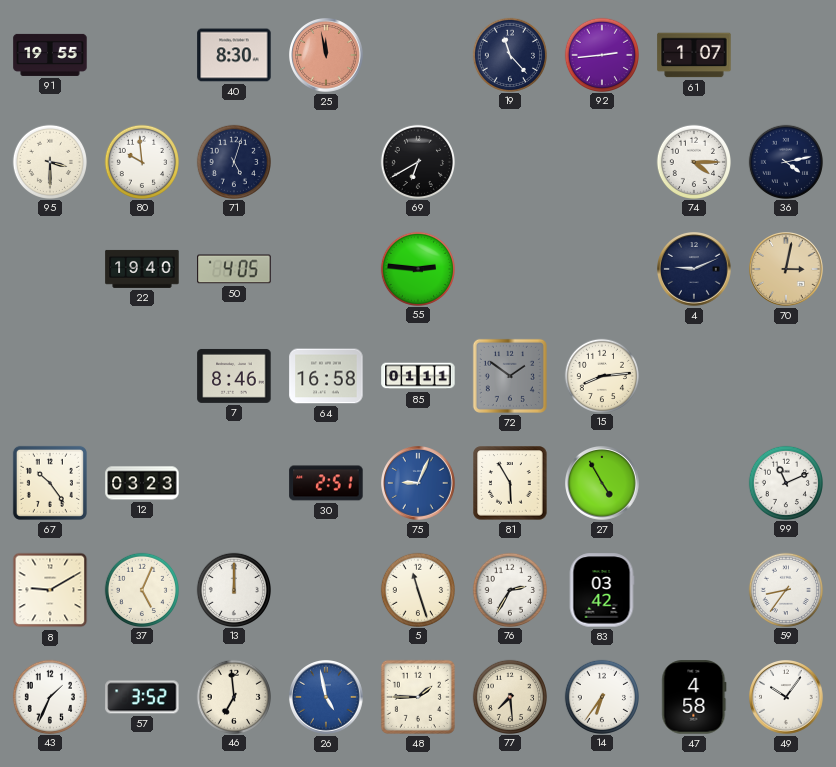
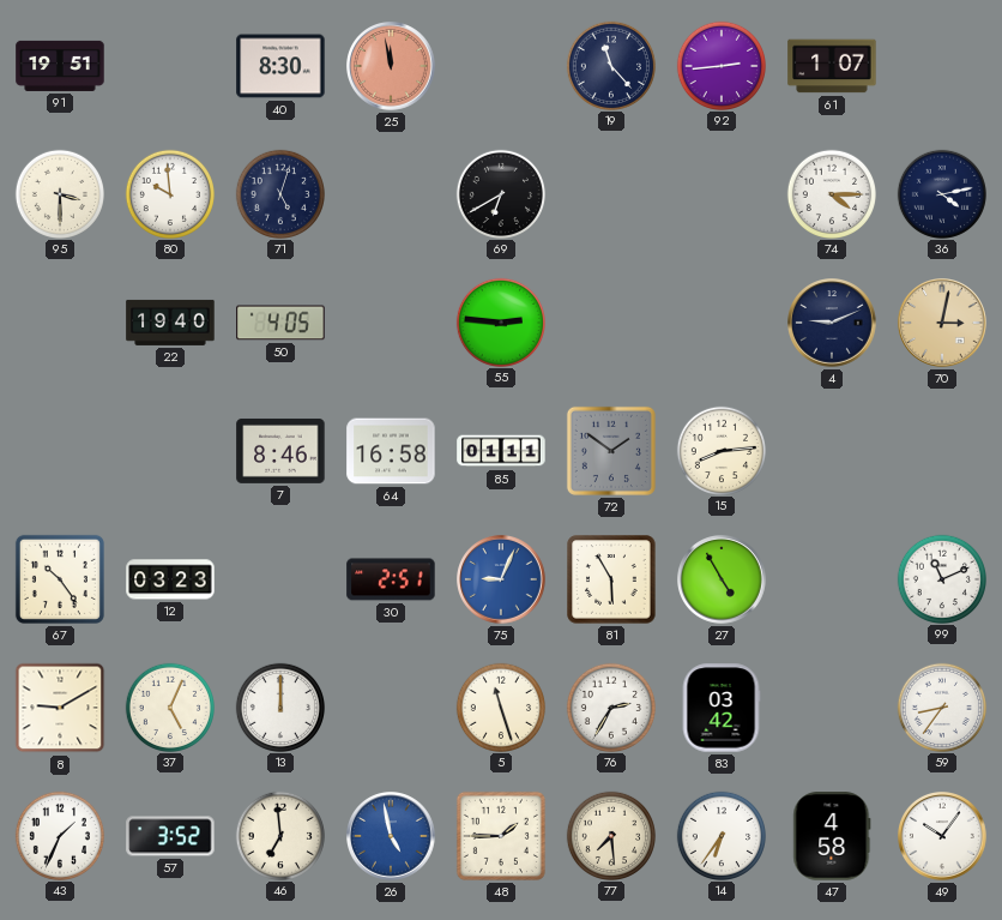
91: 19:55 -> 19:51
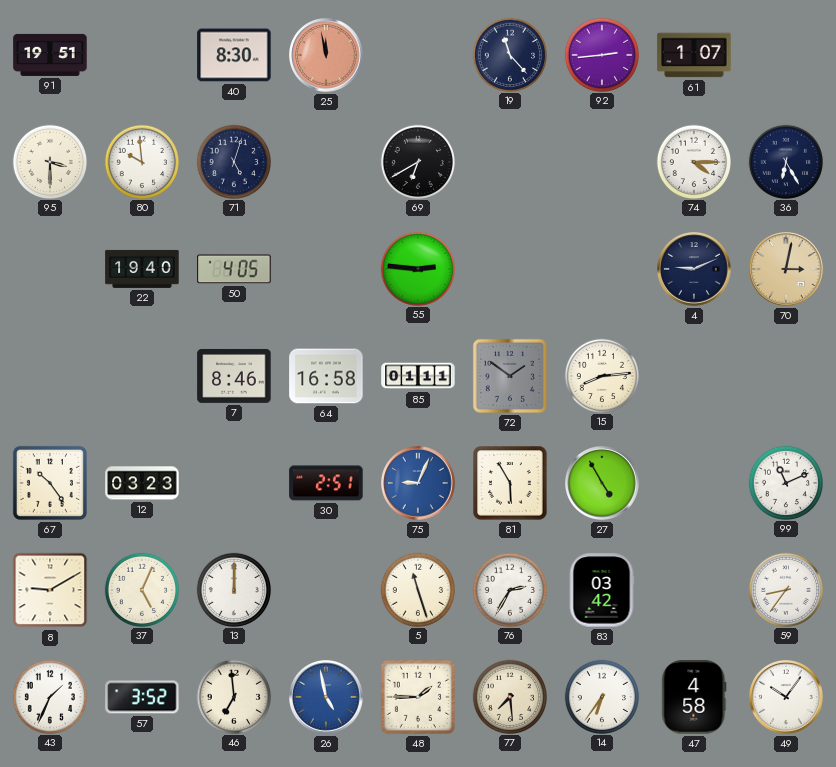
36: 4:13 -> 6:25
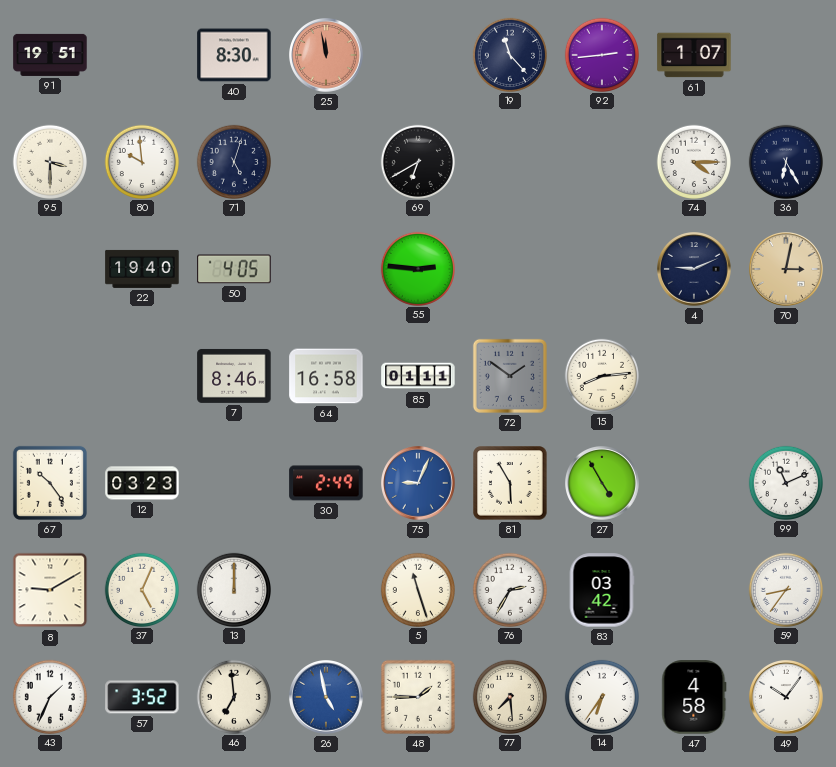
30: 2:51 -> 2:49
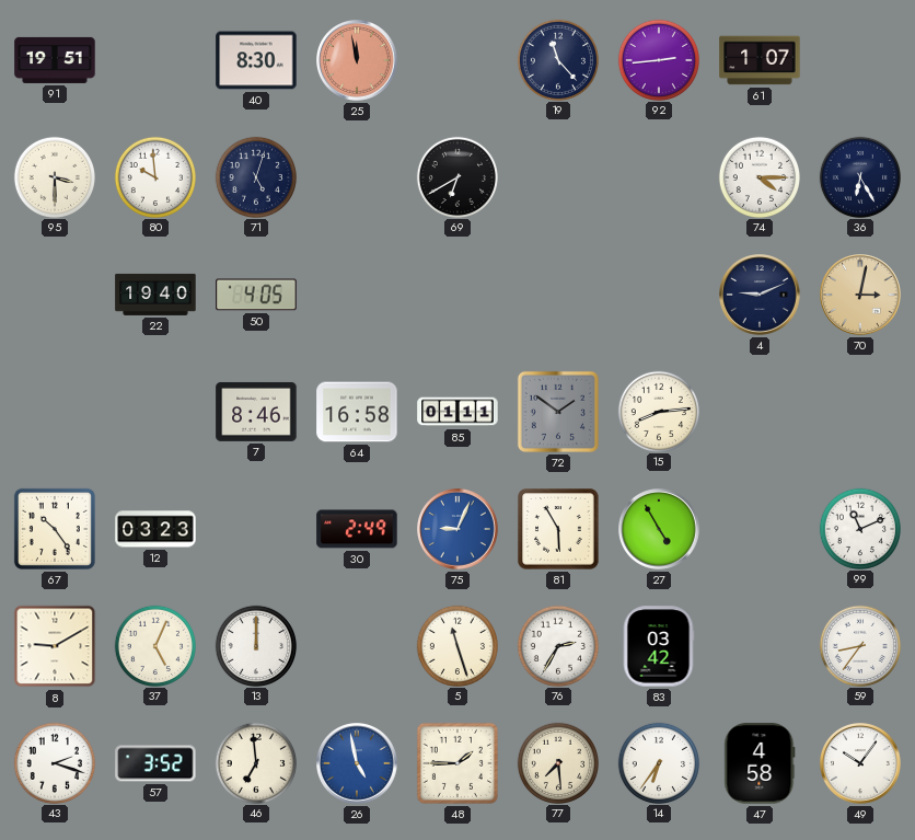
55: 2:46 -> none
43: 1:34 -> 2:18
